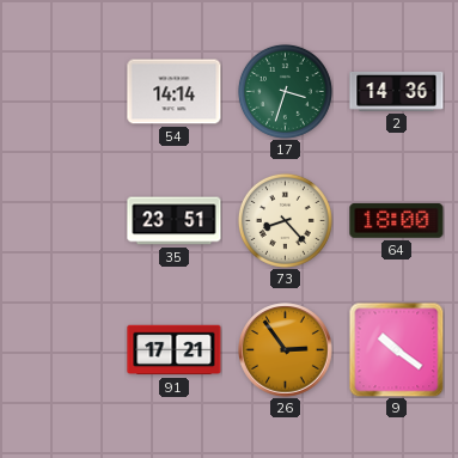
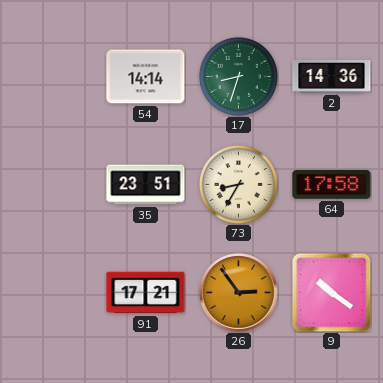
17: 3:33 -> 8:33
73: 8:23 -> 8:35
64: 18:00 -> 17:58
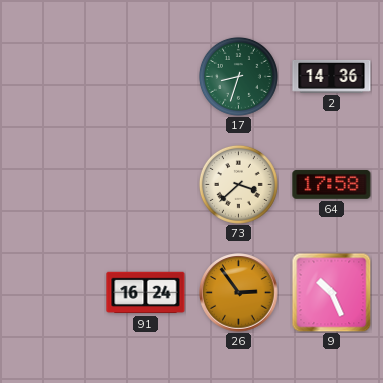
54: 14:14 -> none
35: 23:51 -> none
73: 8:35 -> 3:38
91: 17:21 -> 16:24
9: 10:21 -> 10:26
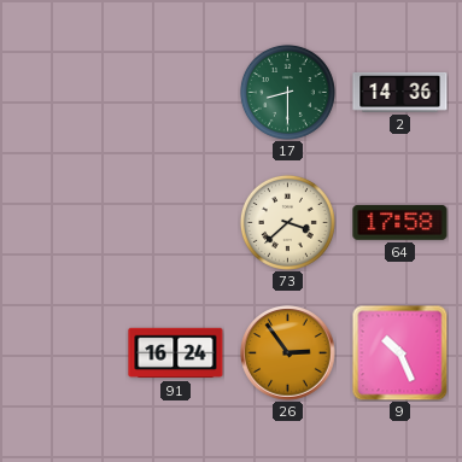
17: 8:33 -> 8:30
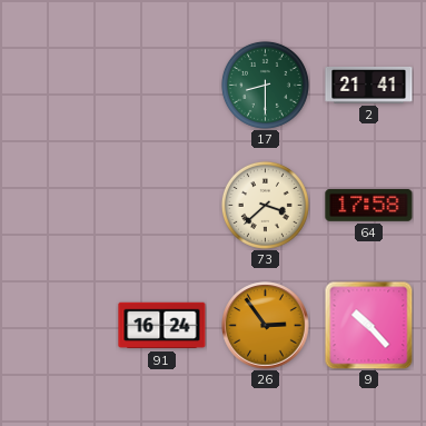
2: 14:36 -> 21:41
9: 10:26 -> 10:23
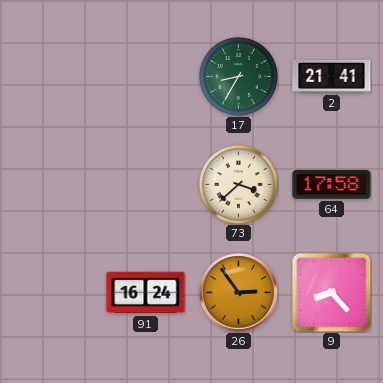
17: 8:30 -> 8:35
9: 10:23 -> 8:23
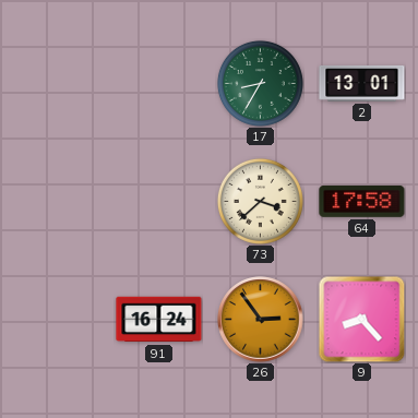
2: 21:41 -> 13:01
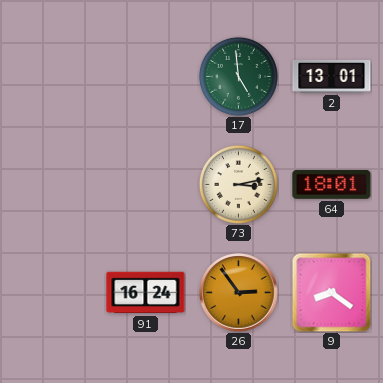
17: 8:35 -> 4:59
73: 3:38 -> 3:13
64: 17:58 -> 18:01
9: 8:23 -> 8:21
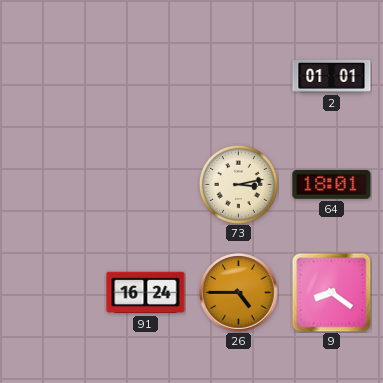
17: 4:59 -> none
2: 13:01 -> 01:01
26: 2:54 -> 4:45
